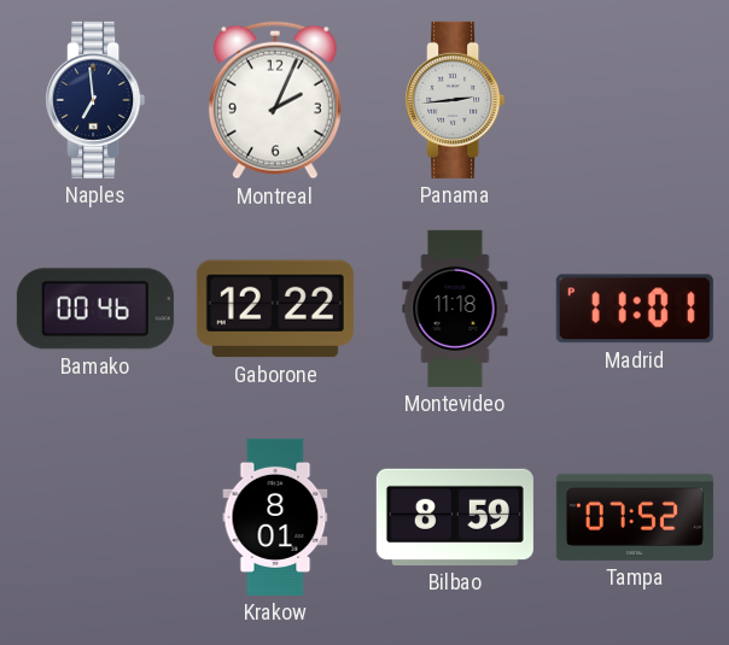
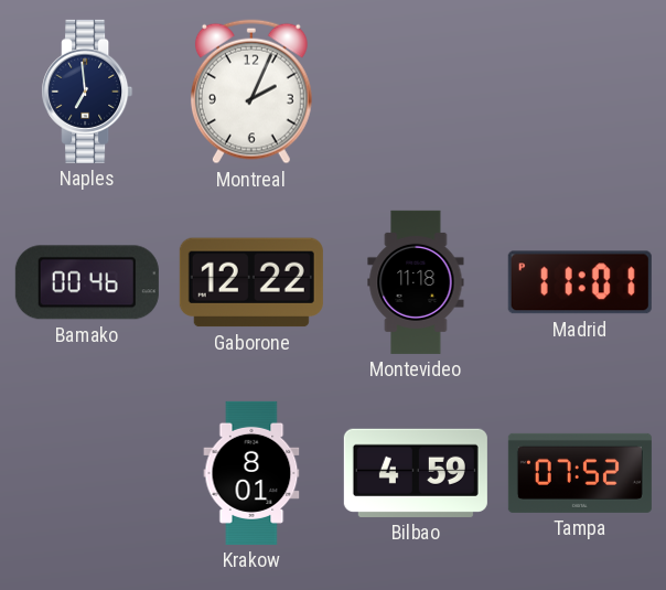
Panama: 2:44 -> none
Bilbao: 8:59 -> 4:59
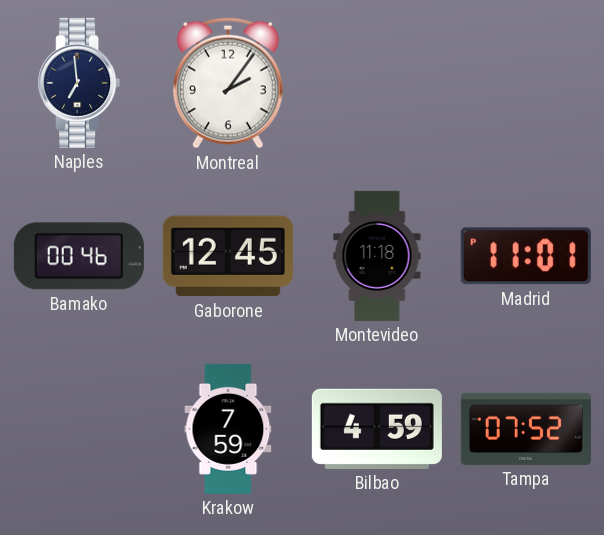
Montreal: 2:04 -> 2:06
Gaborone: 12:22 -> 12:45
Krakow: 8:01 -> 7:59
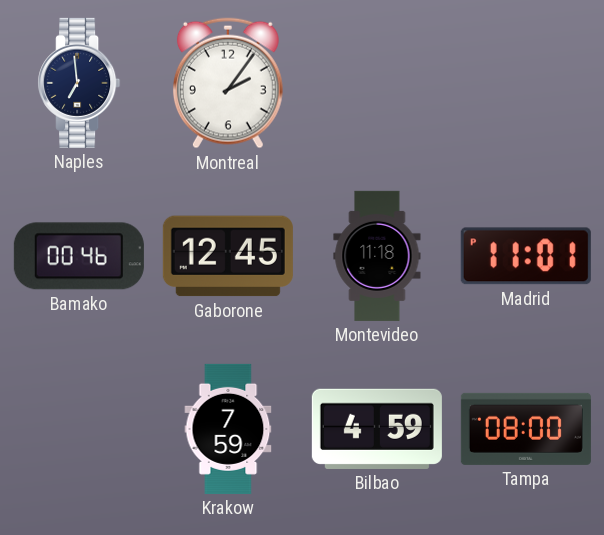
Tampa: 07:52 -> 08:00
